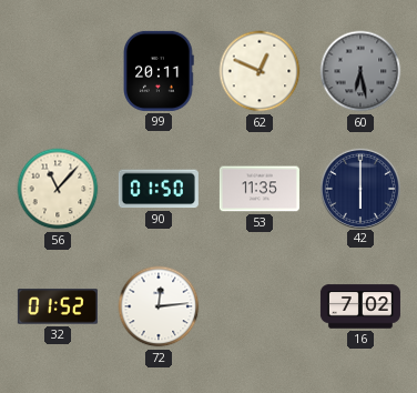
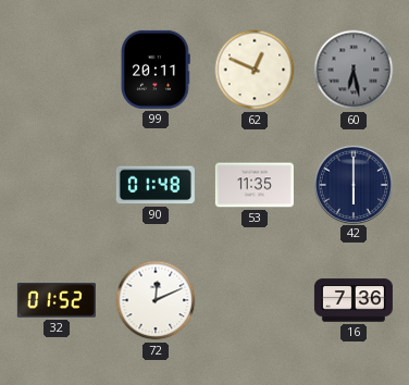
56: 11:07 -> none
90: 01:50 -> 01:48
72: 12:14 -> 12:11
16: 7:02 -> 7:36
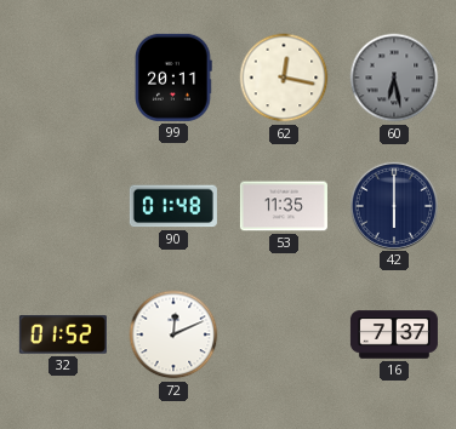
62: 12:49 -> 12:17
16: 7:36 -> 7:37
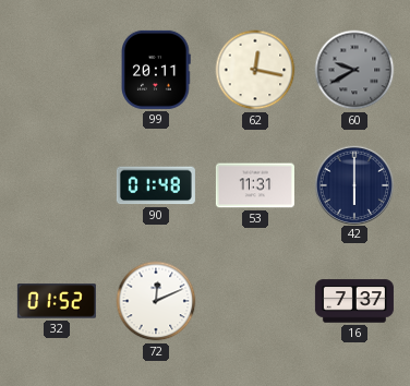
60: 6:28 -> 9:40
53: 11:35 -> 11:31
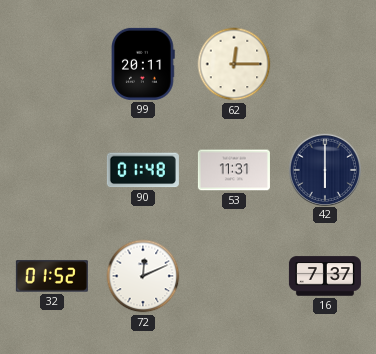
62: 12:17 -> 12:15
60: 9:40 -> none
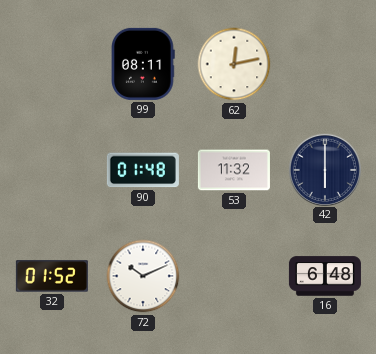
99: 20:11 -> 08:11
62: 12:15 -> 12:13
53: 11:31 -> 11:32
72: 12:11 -> 10:11
16: 7:37 -> 6:48
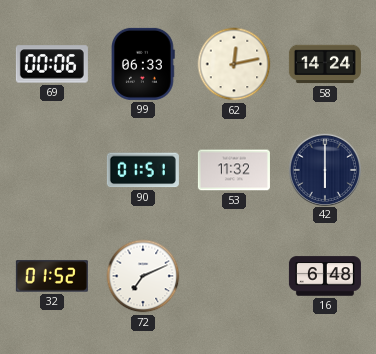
69: none -> 00:06
99: 08:11 -> 06:33
58: none -> 14:24
90: 01:48 -> 01:51
72: 10:11 -> 7:11
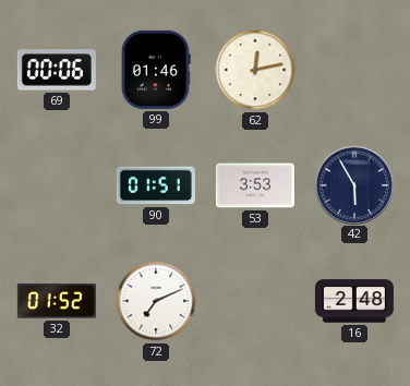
99: 06:33 -> 01:46
58: 14:24 -> none
53: 11:32 -> 3:53
42: 6:00 -> 5:55
16: 6:48 -> 2:48
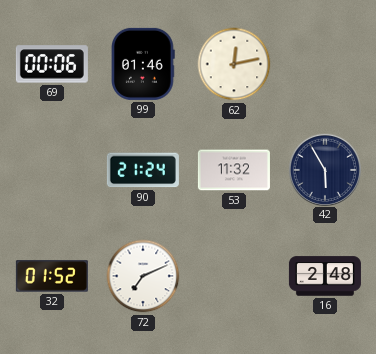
90: 01:51 -> 21:24
53: 3:53 -> 11:32
